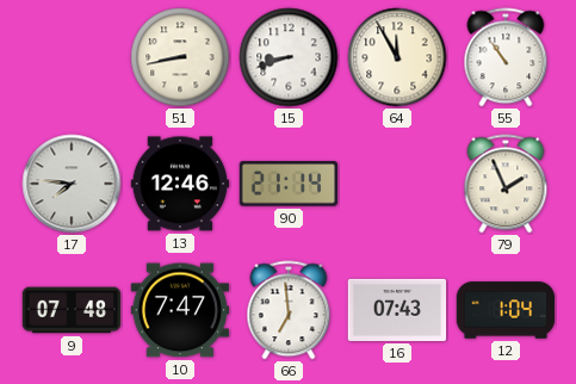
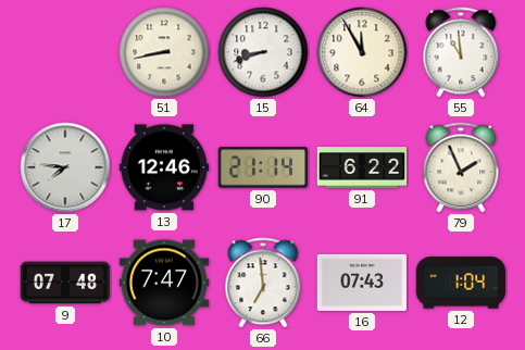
55: 10:54 -> 10:59
91: none -> 6:22
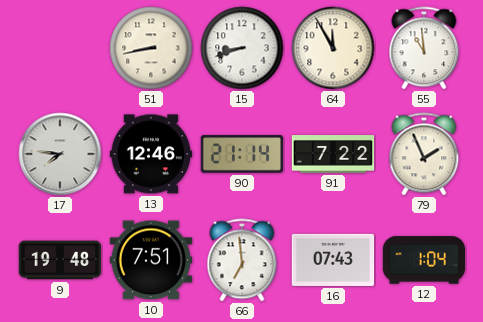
91: 6:22 -> 7:22
9: 07:48 -> 19:48
10: 7:47 -> 7:51
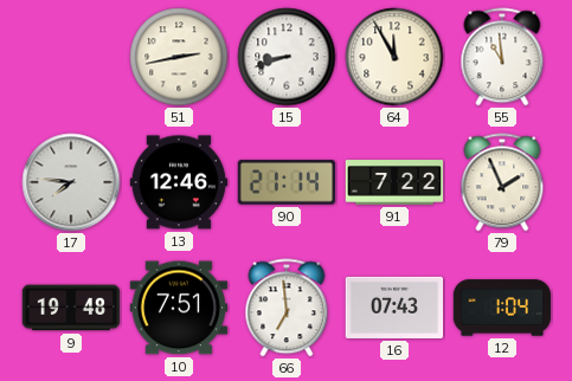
51: 8:43 -> 2:43
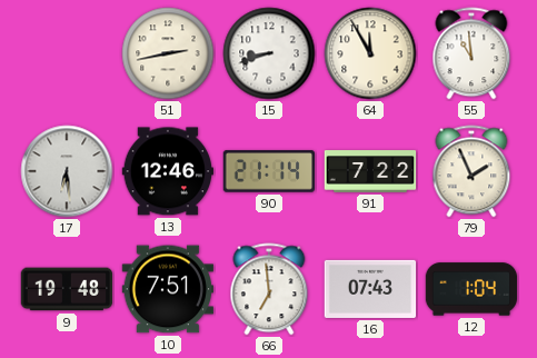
17: 7:46 -> 6:29
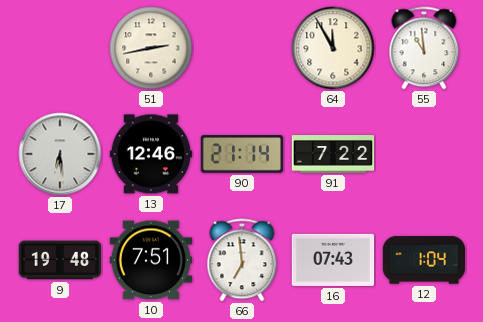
15: 8:42 -> none
79: 1:56 -> none
